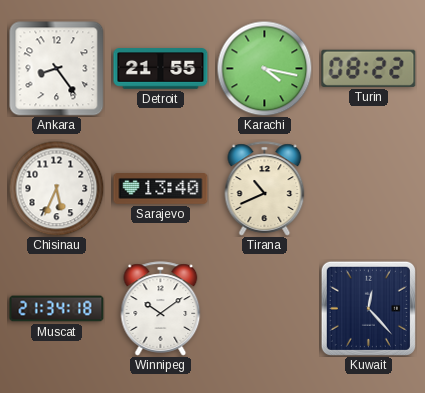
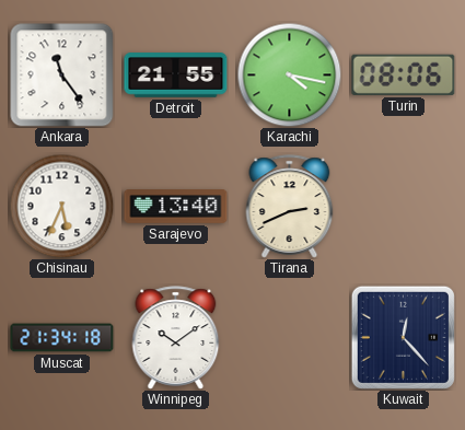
Ankara: 8:24 -> 11:24
Turin: 08:22 -> 08:06
Tirana: 10:41 -> 2:41
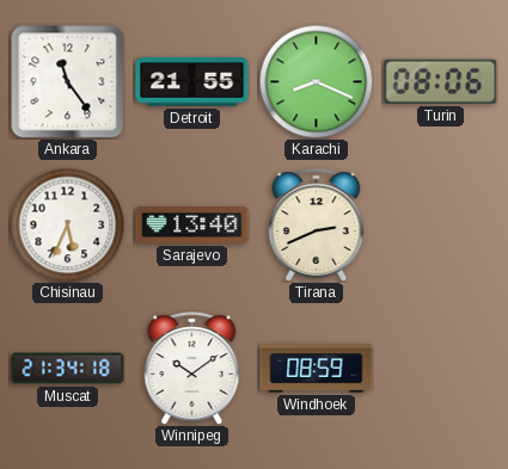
Karachi: 4:17 -> 8:19
Windhoek: none -> 08:59
Kuwait: 12:23 -> none
